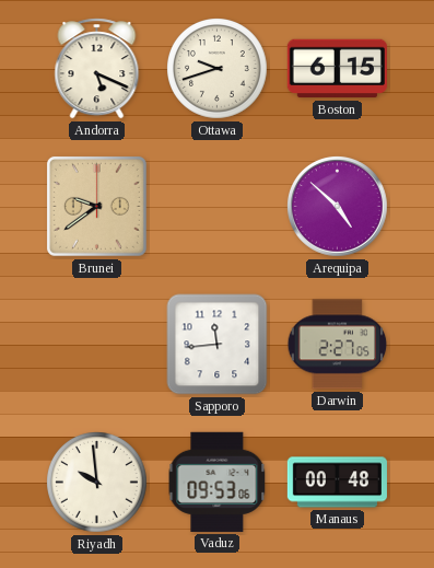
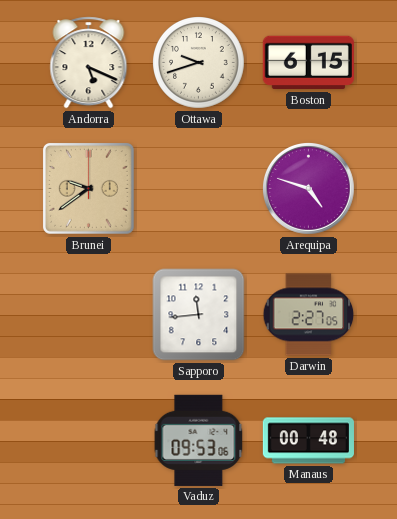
Arequipa: 4:52 -> 4:48
Riyadh: 9:59 -> none
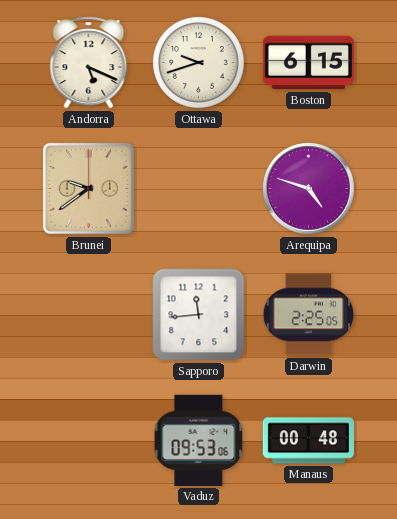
Darwin: 2:27 -> 2:25
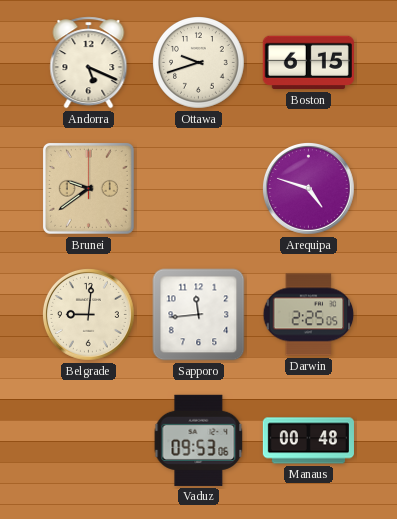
Belgrade: none -> 9:01
